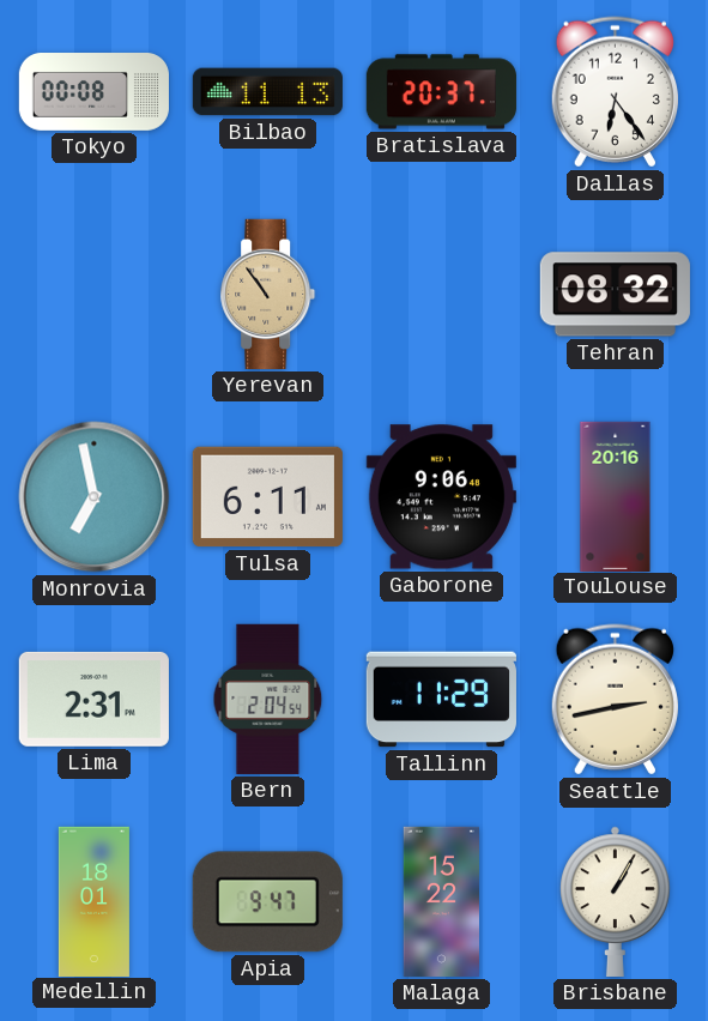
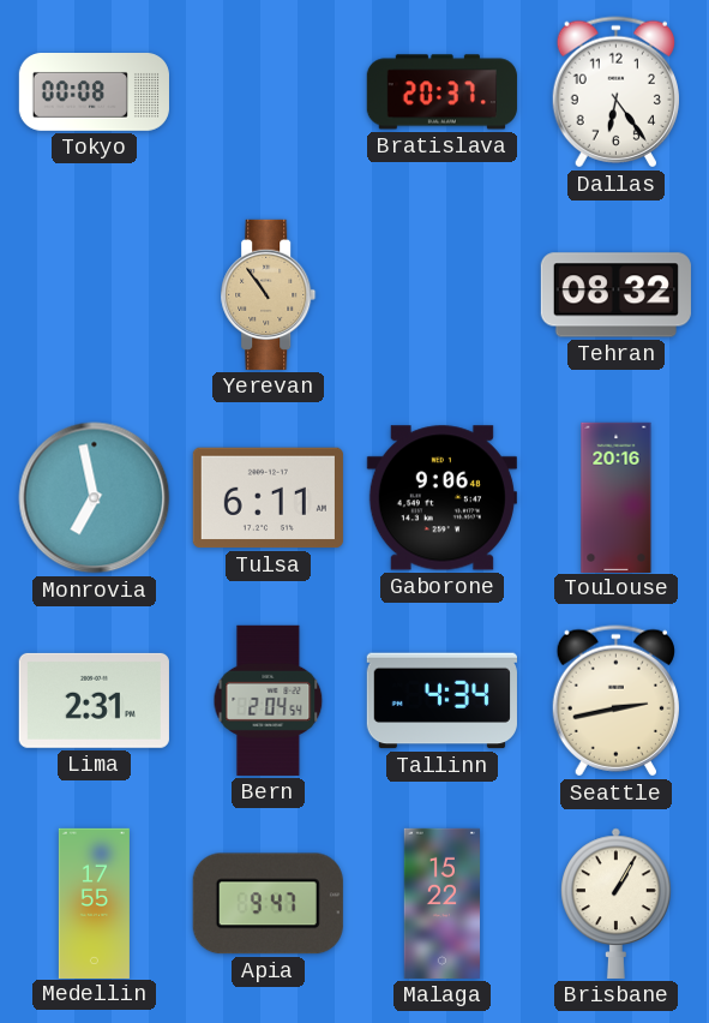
Bilbao: 11:13 -> none
Tallinn: 11:29 -> 4:34
Medellin: 18:01 -> 17:55
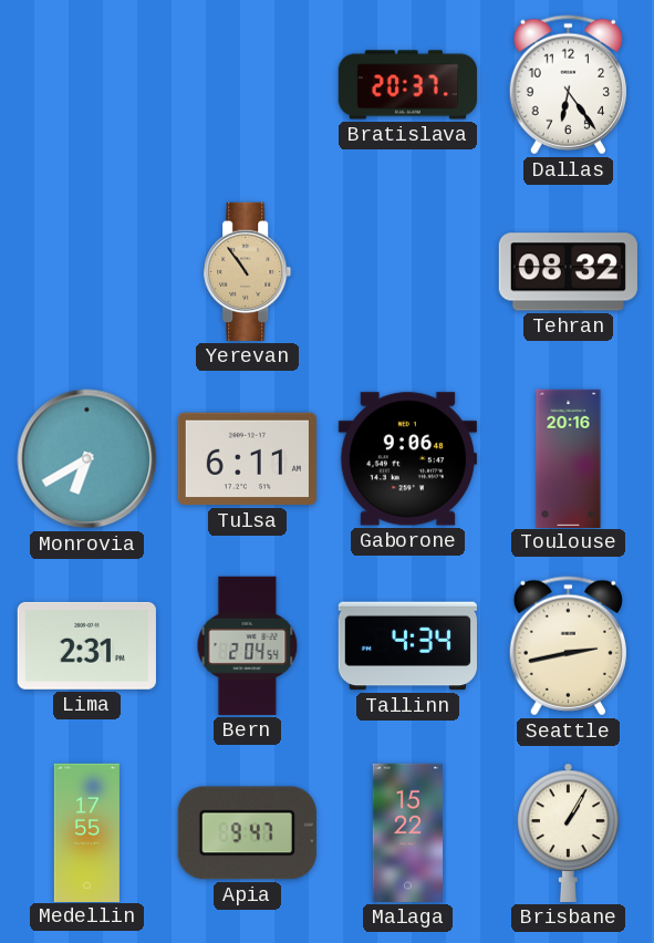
Tokyo: 00:08 -> none
Monrovia: 6:58 -> 6:40
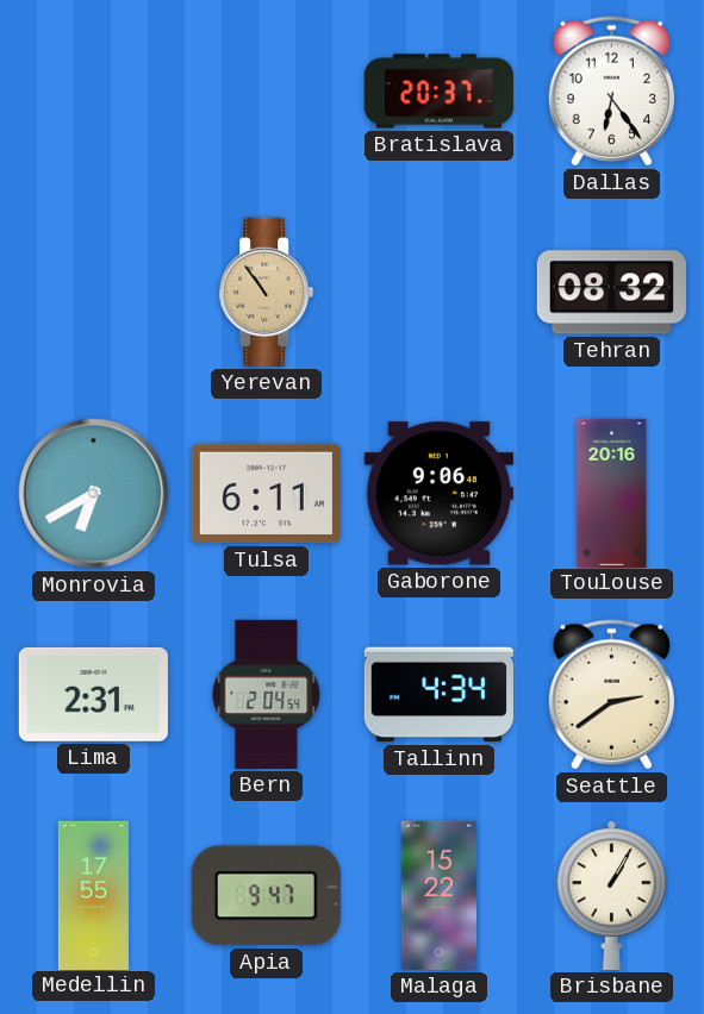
Seattle: 2:43 -> 2:39
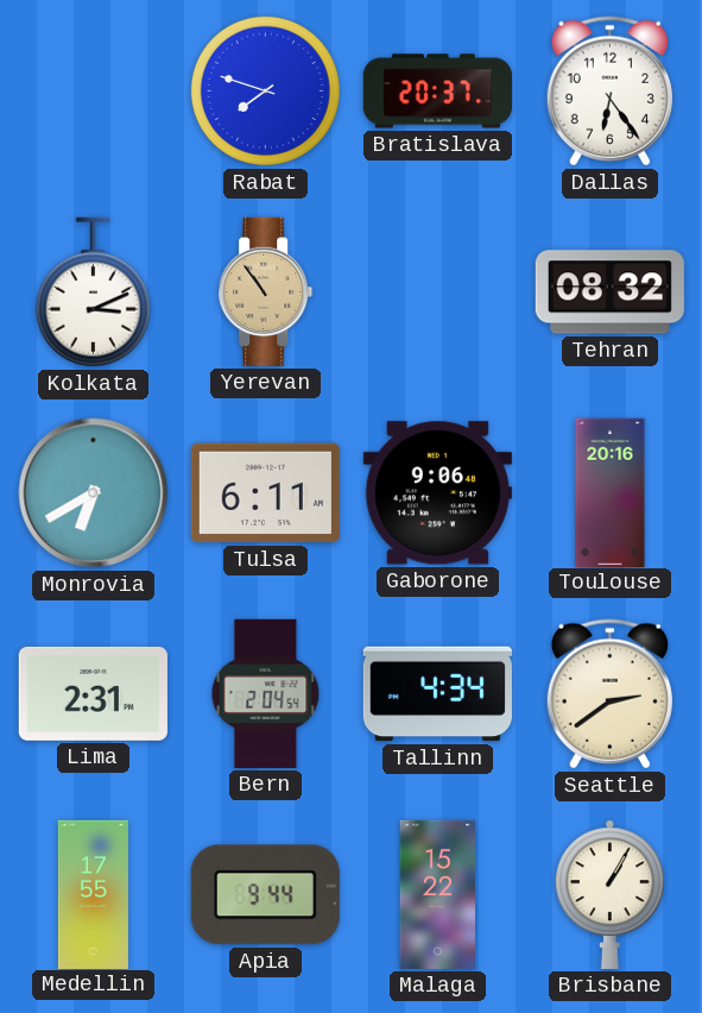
Rabat: none -> 7:48
Kolkata: none -> 3:11
Apia: 9:47 -> 9:44
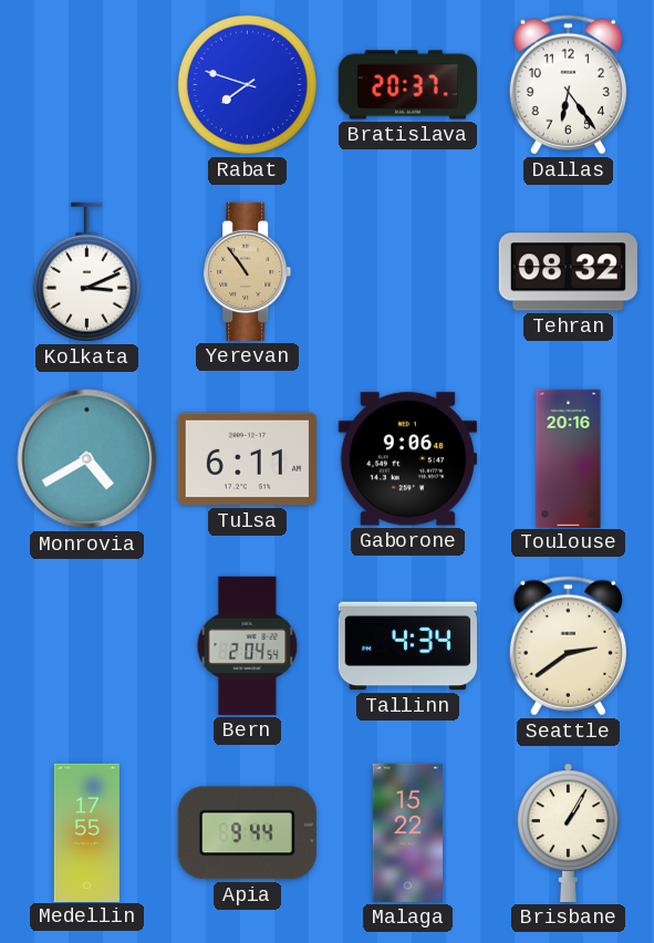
Monrovia: 6:40 -> 4:40
Lima: 2:31 -> none
